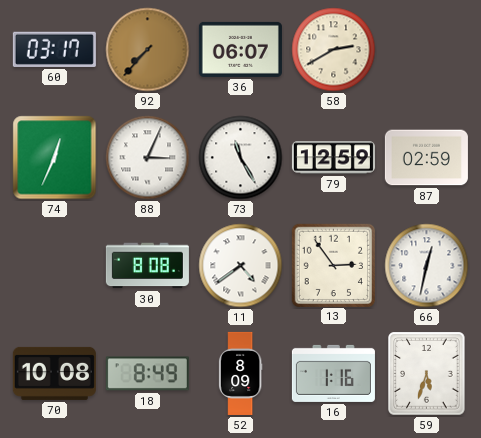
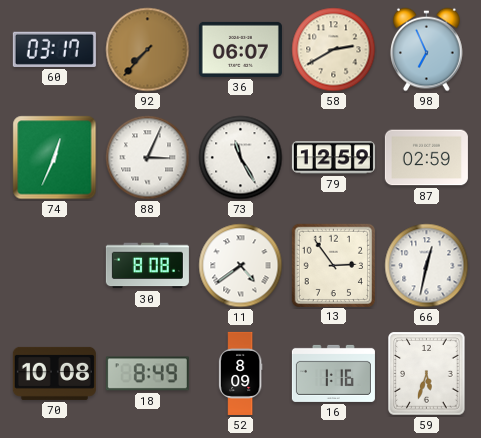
98: none -> 6:56
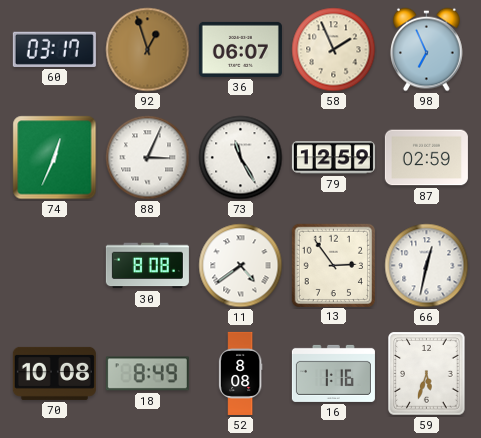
92: 7:37 -> 12:57
58: 2:40 -> 1:56
52: 8:09 -> 8:08
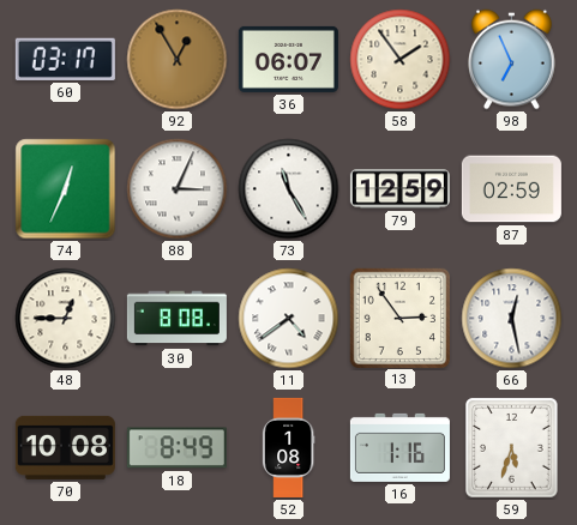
92: 12:57 -> 12:55
58: 1:56 -> 1:54
48: none -> 12:45
66: 12:32 -> 12:28
52: 8:08 -> 1:08
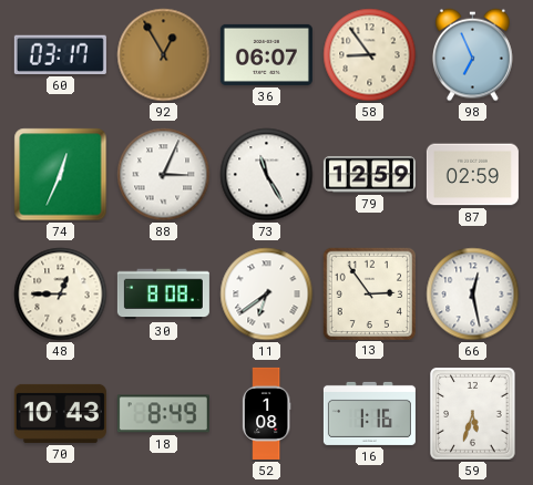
58: 1:54 -> 8:54
11: 4:39 -> 6:39
70: 10:08 -> 10:43
